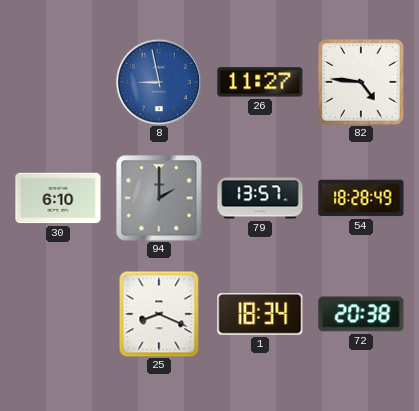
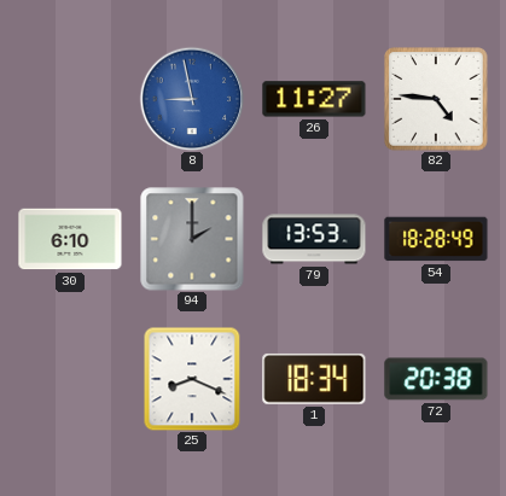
79: 13:57 -> 13:53
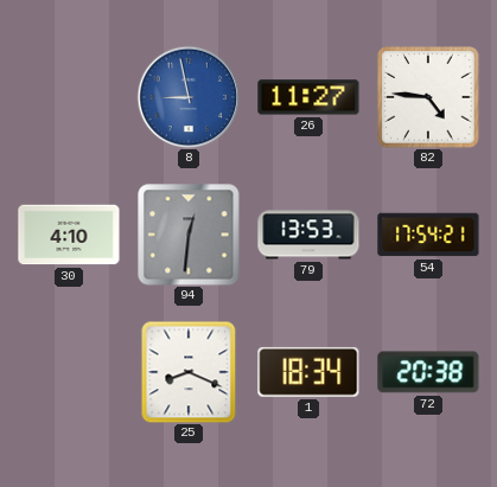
30: 6:10 -> 4:10
94: 2:00 -> 12:31
54: 18:28 -> 17:54
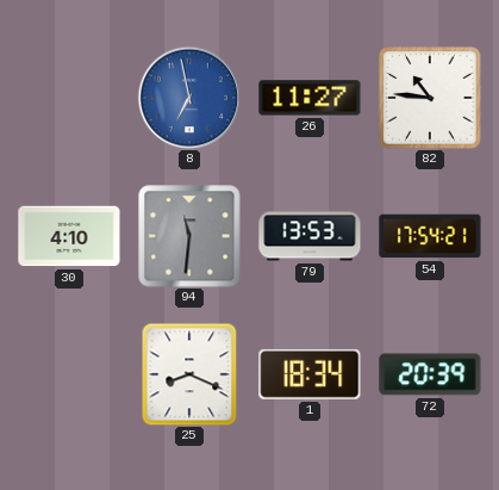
8: 8:58 -> 6:58
82: 4:46 -> 10:46
94: 12:31 -> 11:31
72: 20:38 -> 20:39
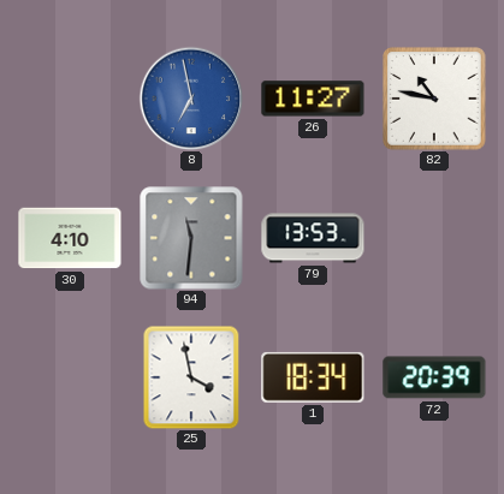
82: 10:46 -> 10:47
54: 17:54 -> none
25: 8:19 -> 3:58
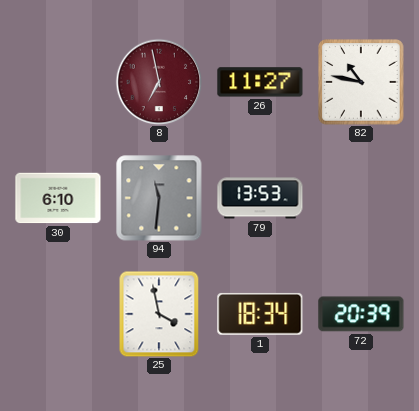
8 dial: blue -> burgundy
30: 4:10 -> 6:10
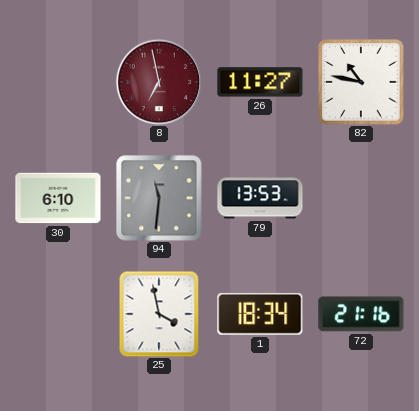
72: 20:39 -> 21:16
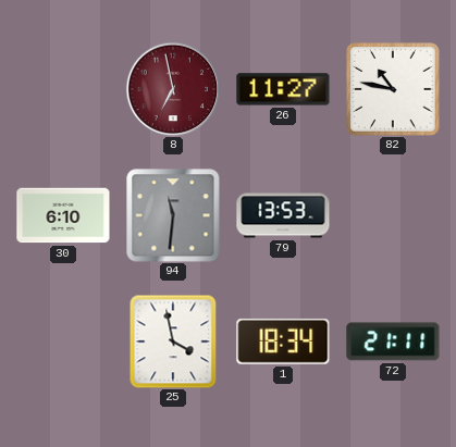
72: 21:16 -> 21:11
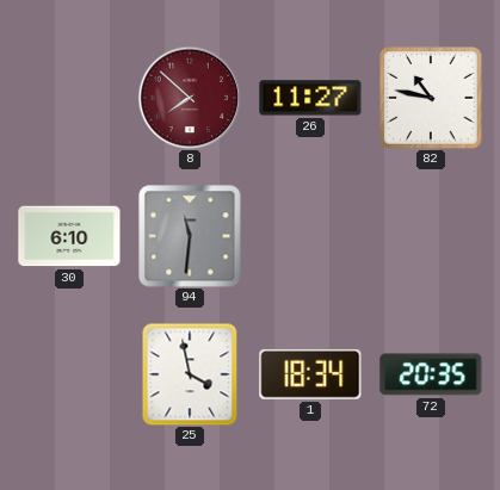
8: 6:58 -> 7:52
79: 13:53 -> none
72: 21:11 -> 20:35
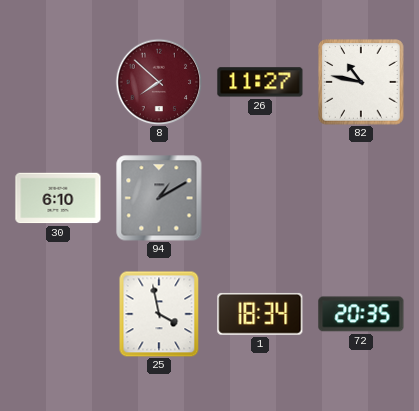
94: 11:31 -> 1:10
